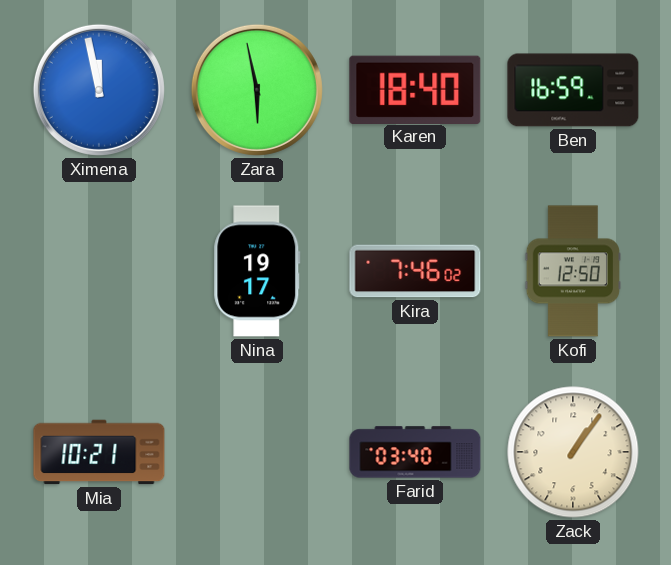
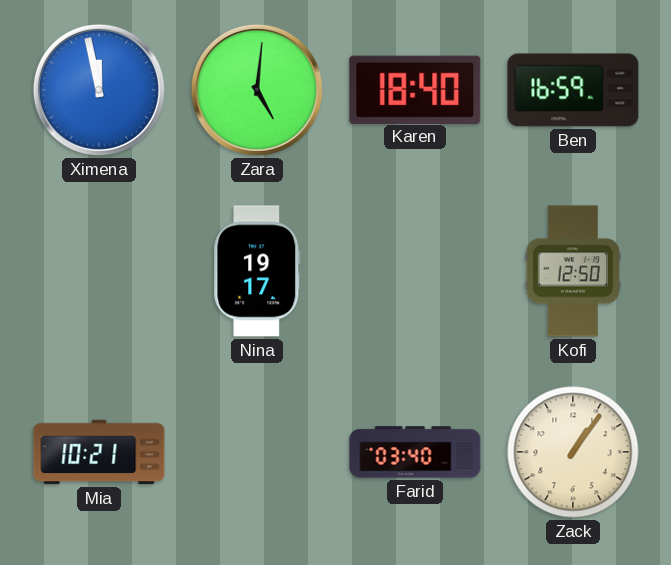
Zara: 5:58 -> 5:01
Kira: 7:46 -> none
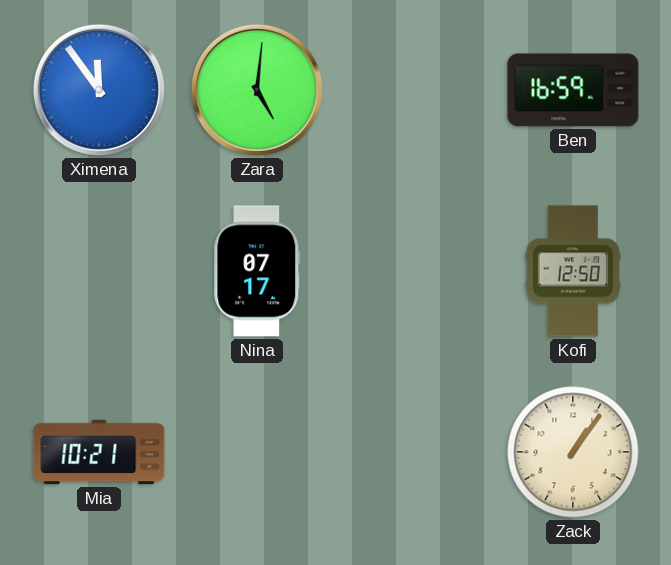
Ximena: 11:58 -> 11:54
Karen: 18:40 -> none
Nina: 19:17 -> 07:17
Farid: 03:40 -> none
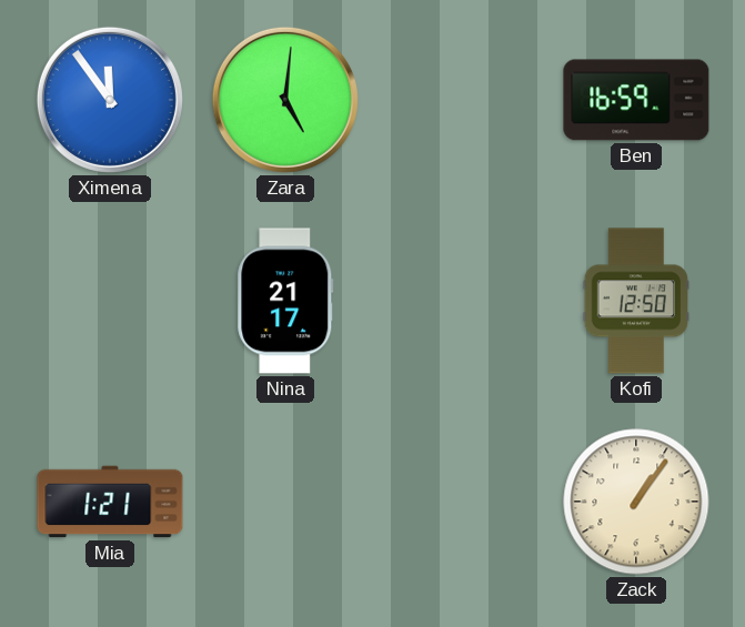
Nina: 07:17 -> 21:17
Mia: 10:21 -> 1:21
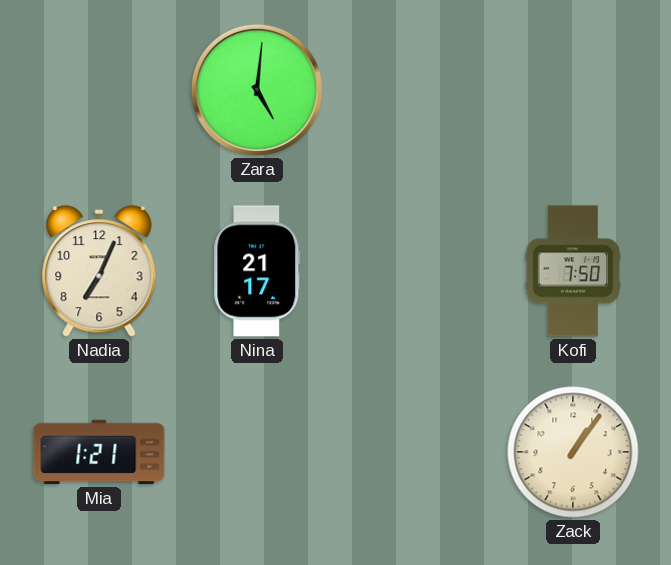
Ximena: 11:54 -> none
Ben: 16:59 -> none
Nadia: none -> 7:04
Kofi: 12:50 -> 7:50
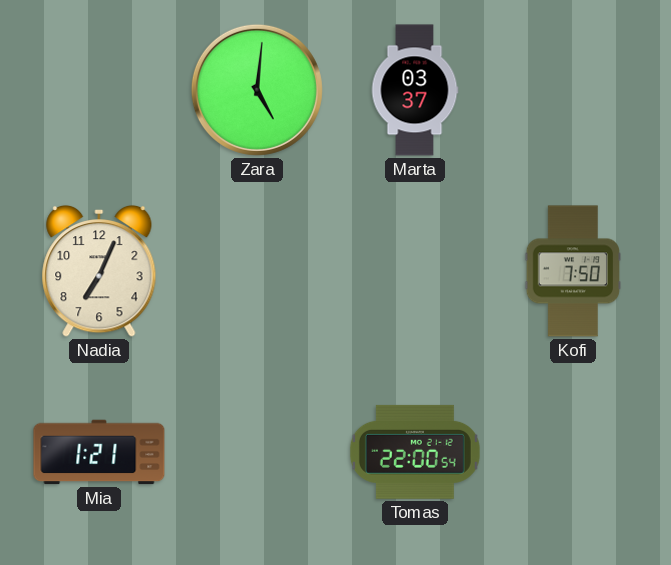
Marta: none -> 03:37
Nina: 21:17 -> none
Tomas: none -> 22:00
Zack: 1:06 -> none
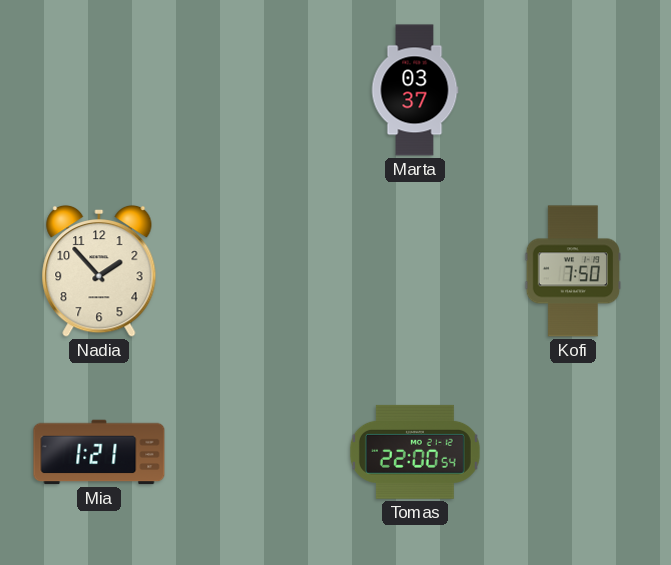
Zara: 5:01 -> none
Nadia: 7:04 -> 1:53
